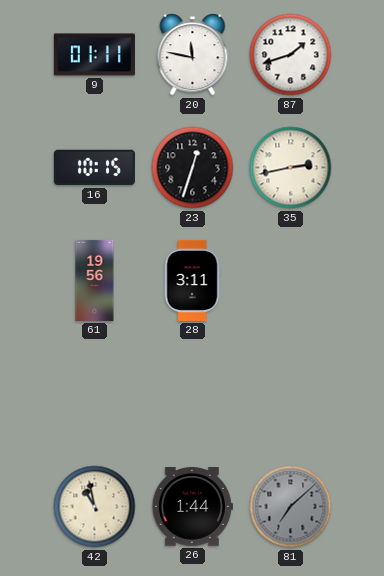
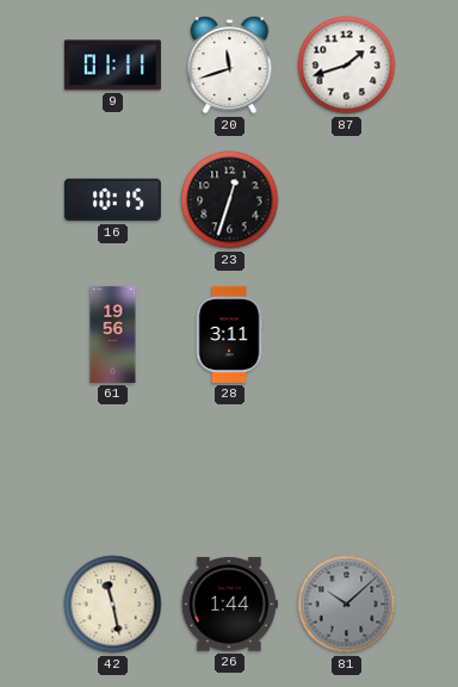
20: 11:47 -> 11:42
35: 2:43 -> none
42: 10:58 -> 11:28
81: 7:08 -> 10:08
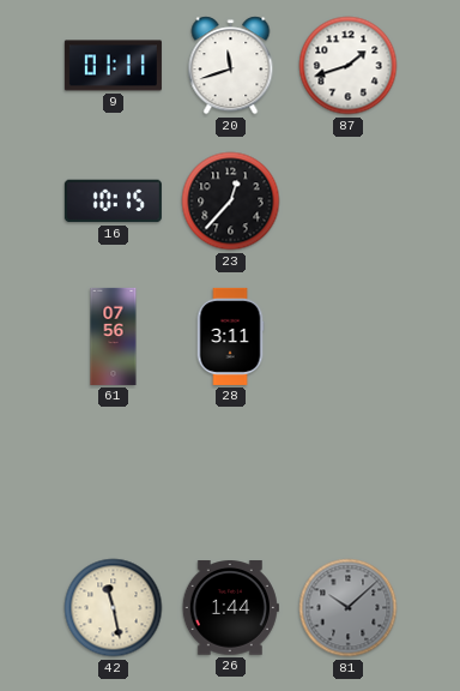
23: 12:33 -> 12:37
61: 19:56 -> 07:56
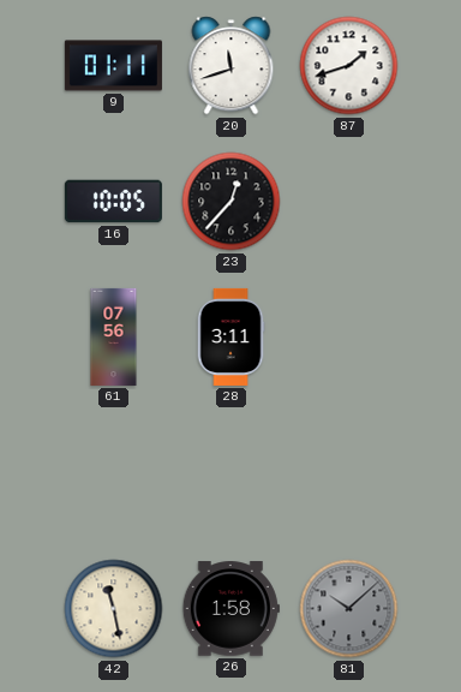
16: 10:15 -> 10:05
26: 1:44 -> 1:58
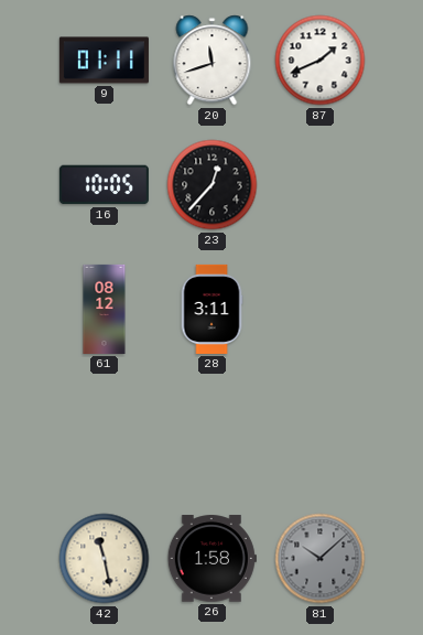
87: 1:42 -> 1:41
61: 07:56 -> 08:12
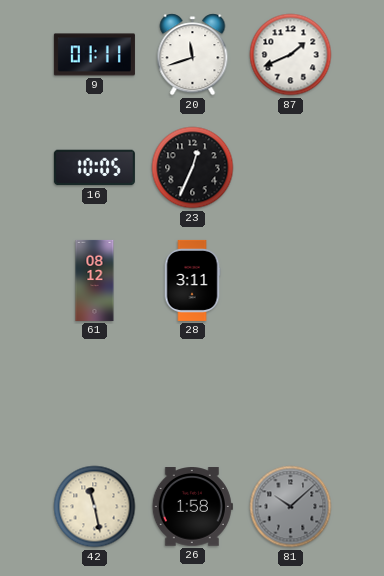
23: 12:37 -> 12:34
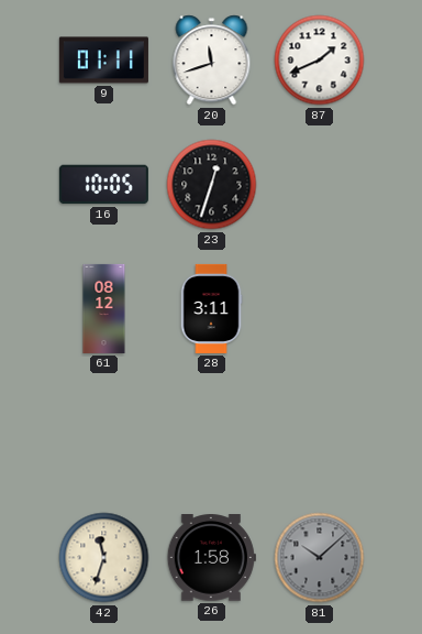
23: 12:34 -> 12:33
42: 11:28 -> 11:33
